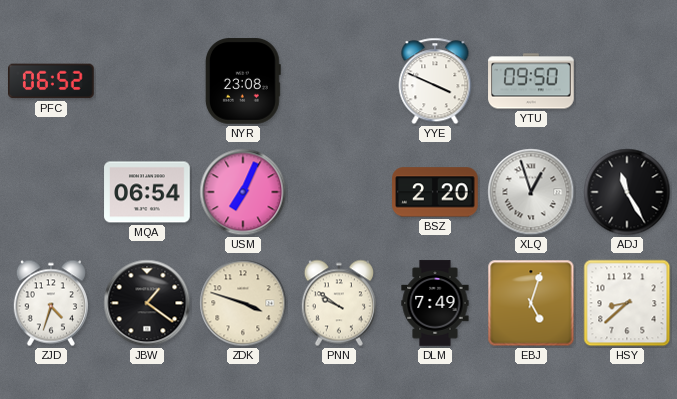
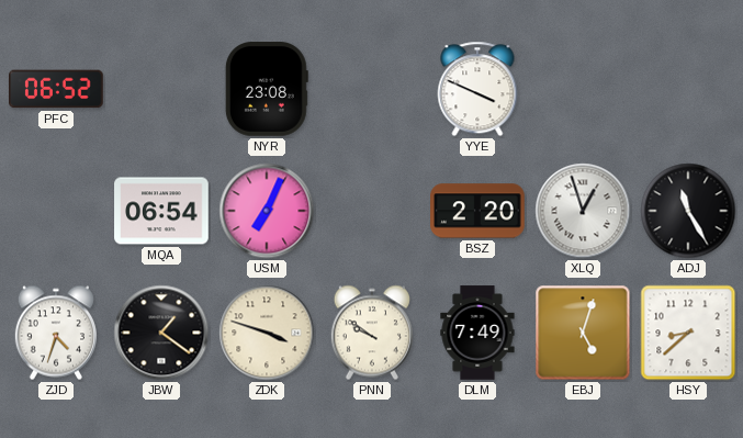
YTU: 09:50 -> none
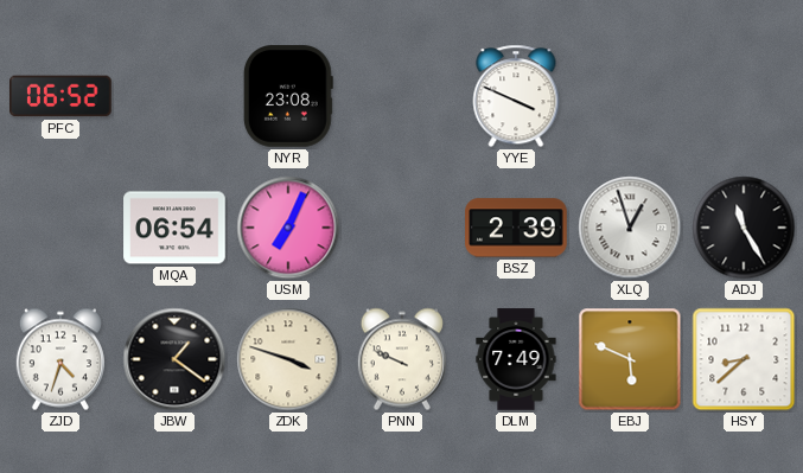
BSZ: 2:20 -> 2:39
PNN: 9:51 -> 9:49
EBJ: 5:03 -> 5:49
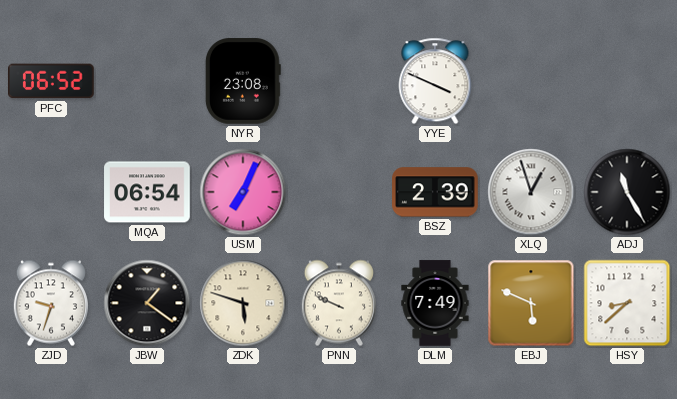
ZJD: 4:33 -> 9:33
ZDK: 3:48 -> 5:48
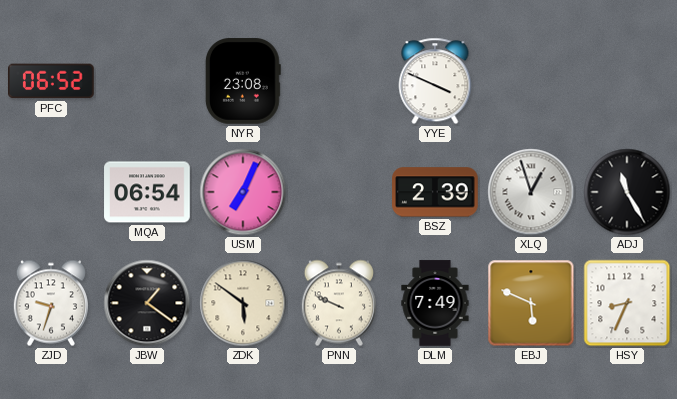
ZDK: 5:48 -> 5:51
HSY: 8:38 -> 8:34
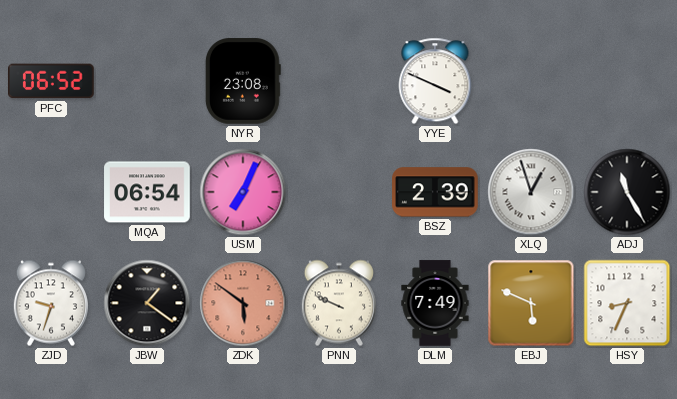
ZDK dial: cream -> salmon
